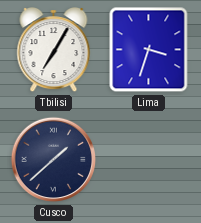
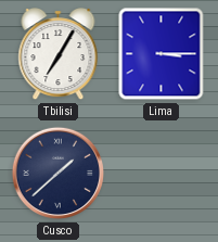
Lima: 3:33 -> 3:15
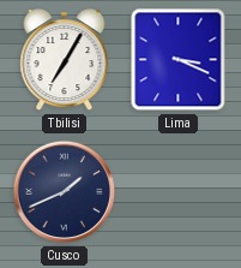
Lima: 3:15 -> 3:19
Cusco: 1:38 -> 1:41
